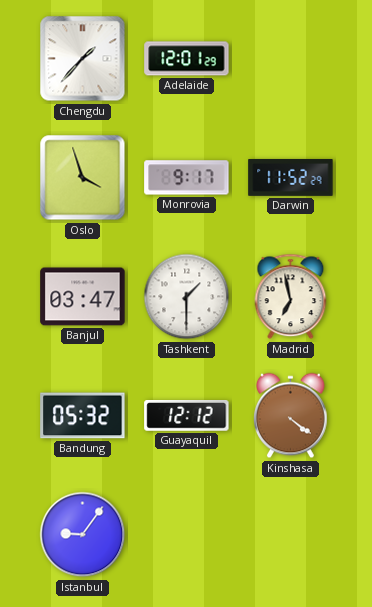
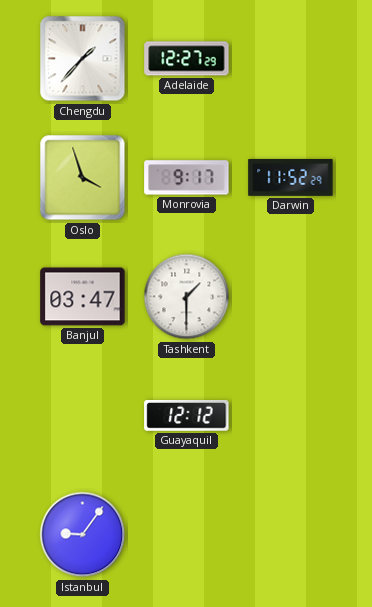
Adelaide: 12:01 -> 12:27
Madrid: 6:58 -> none
Bandung: 05:32 -> none
Kinshasa: 4:21 -> none
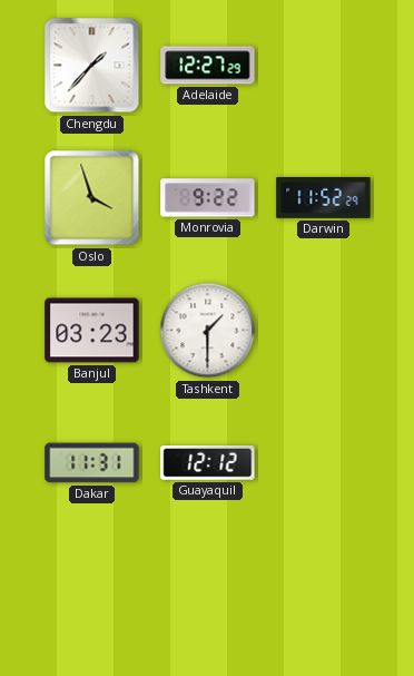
Monrovia: 9:17 -> 9:22
Banjul: 03:47 -> 03:23
Dakar: none -> 11:31
Istanbul: 9:06 -> none
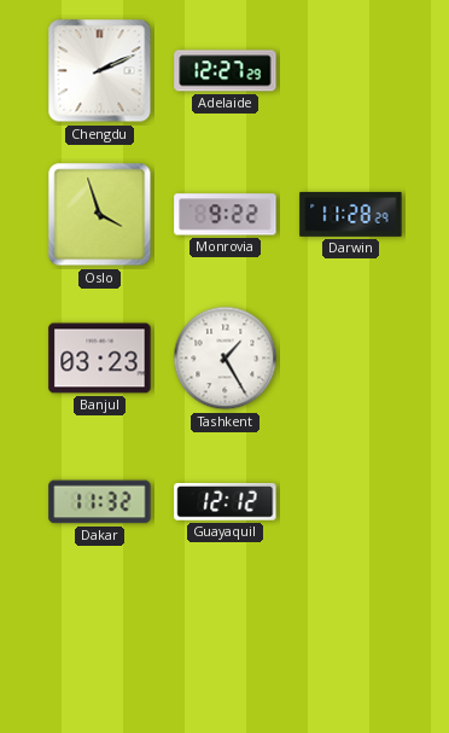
Chengdu: 1:37 -> 2:11
Darwin: 11:52 -> 11:28
Tashkent: 1:30 -> 1:25
Dakar: 11:31 -> 11:32
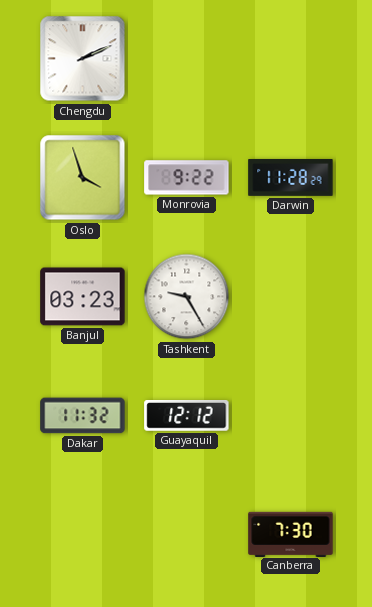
Adelaide: 12:27 -> none
Tashkent: 1:25 -> 9:25
Canberra: none -> 7:30
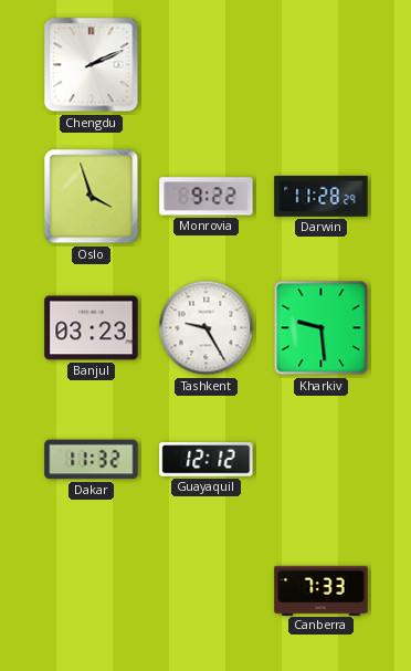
Kharkiv: none -> 9:29
Canberra: 7:30 -> 7:33
